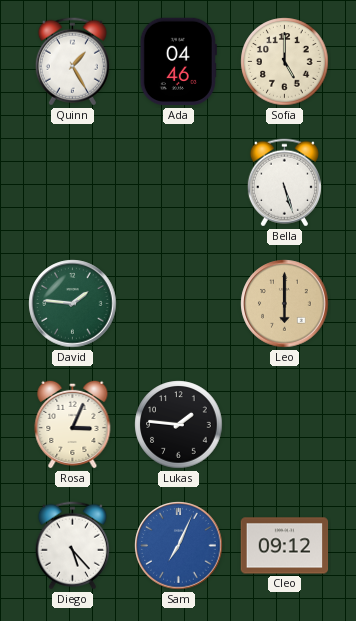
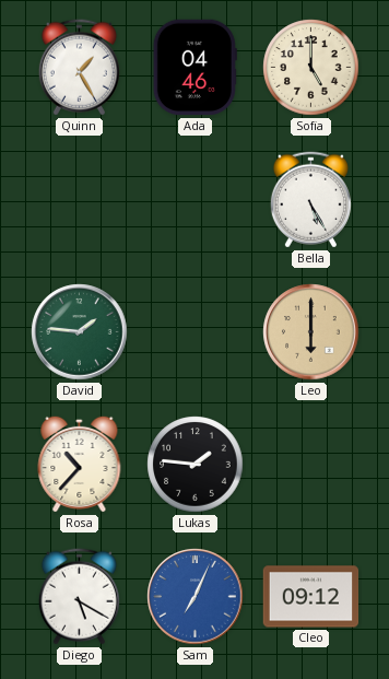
Bella: 5:27 -> 5:25
Rosa: 3:04 -> 10:37
Diego: 5:23 -> 5:20
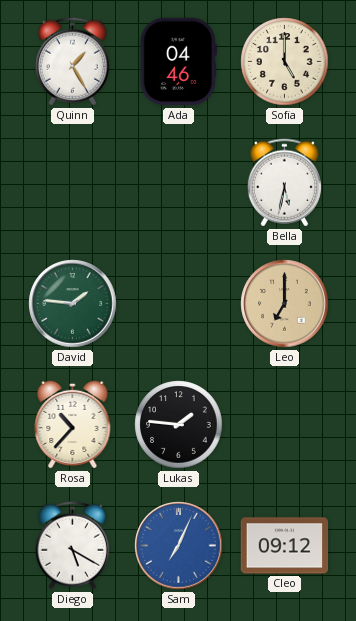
Bella: 5:25 -> 5:32
Leo: 6:00 -> 7:00
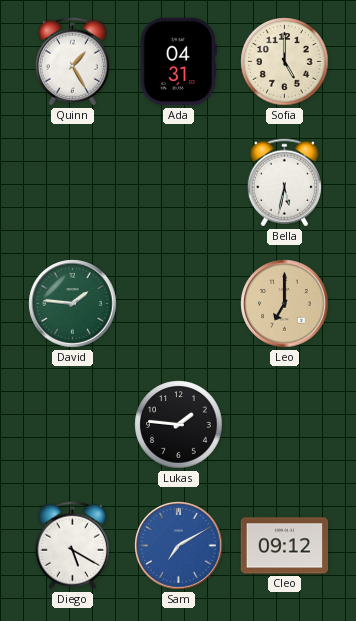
Ada: 04:46 -> 04:31
Rosa: 10:37 -> none
Sam: 7:04 -> 7:10
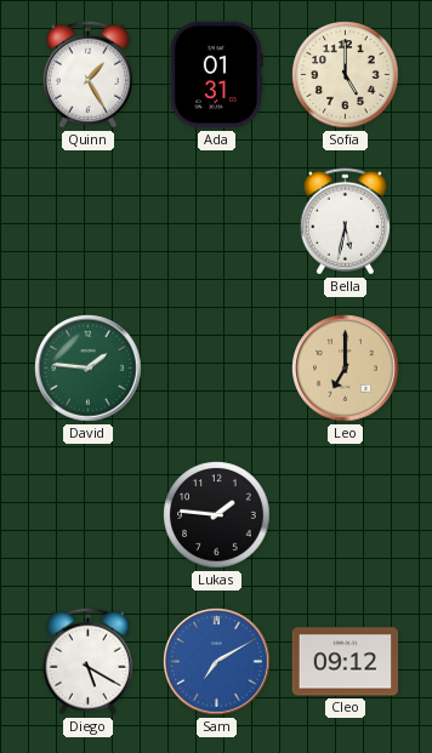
Ada: 04:31 -> 01:31
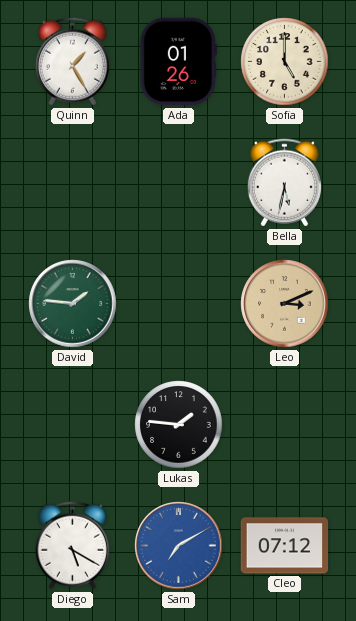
Ada: 01:31 -> 01:26
Leo: 7:00 -> 3:11
Cleo: 09:12 -> 07:12
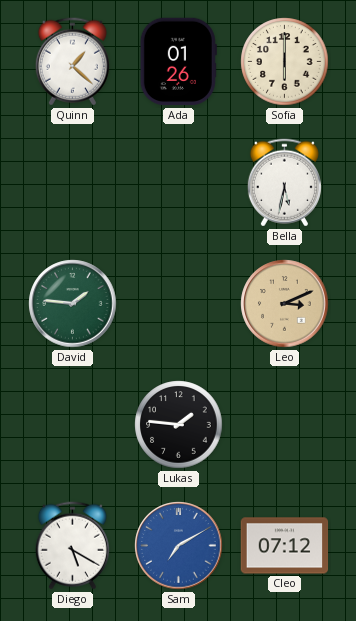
Quinn: 1:25 -> 1:22
Sofia: 5:00 -> 6:00
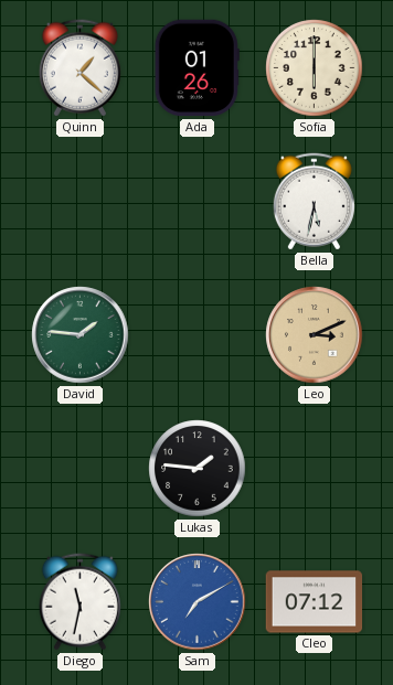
Diego: 5:20 -> 11:32
